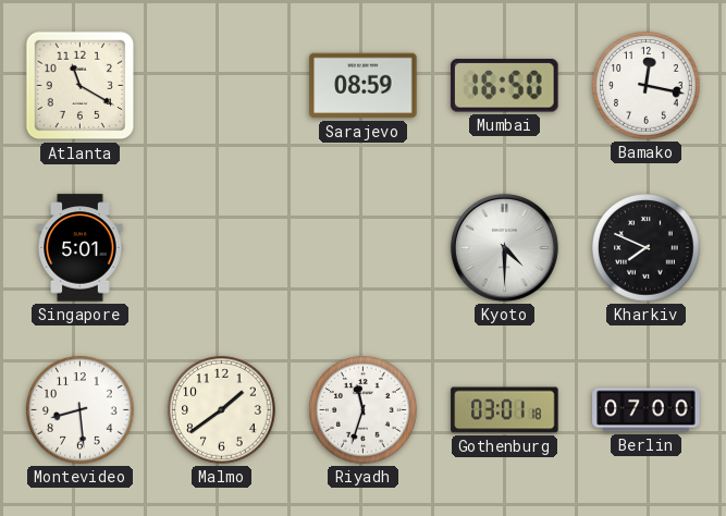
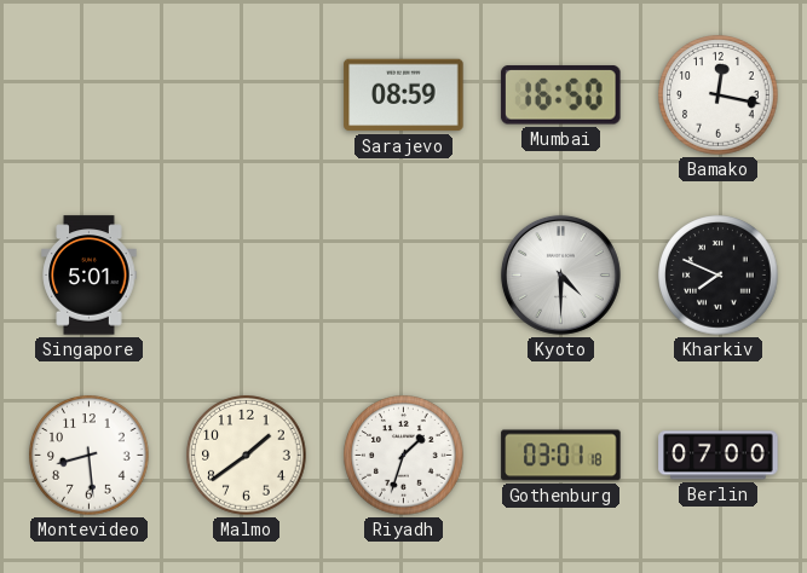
Atlanta: 11:20 -> none
Riyadh: 11:33 -> 1:33
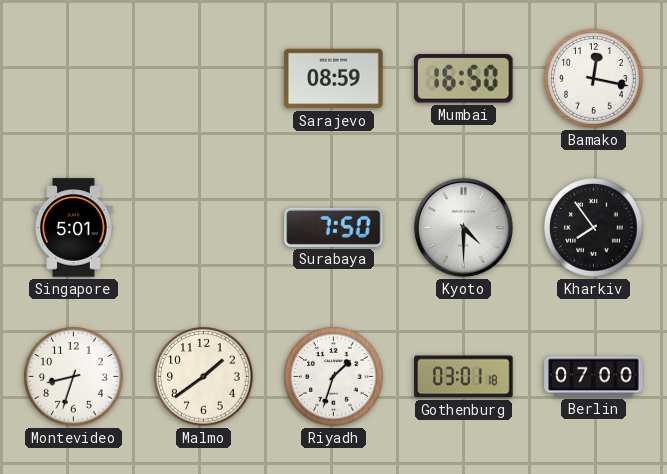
Surabaya: none -> 7:50
Kharkiv: 7:49 -> 7:54
Montevideo: 8:29 -> 8:33
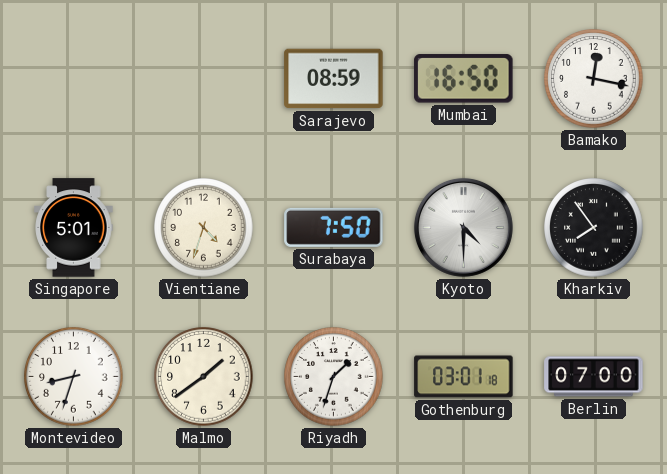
Vientiane: none -> 4:33
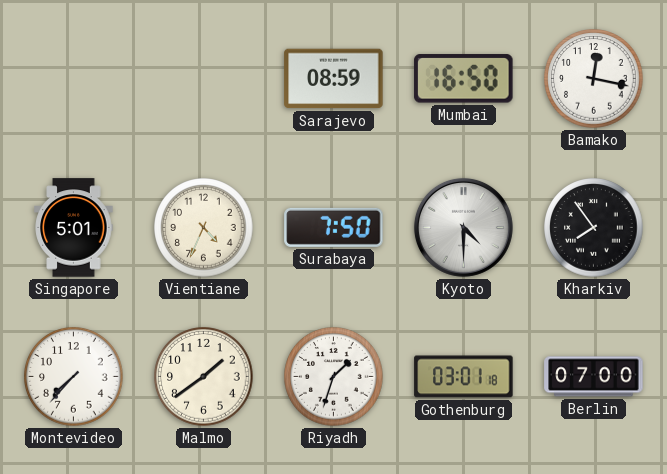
Vientiane: 4:33 -> 4:34
Montevideo: 8:33 -> 7:37
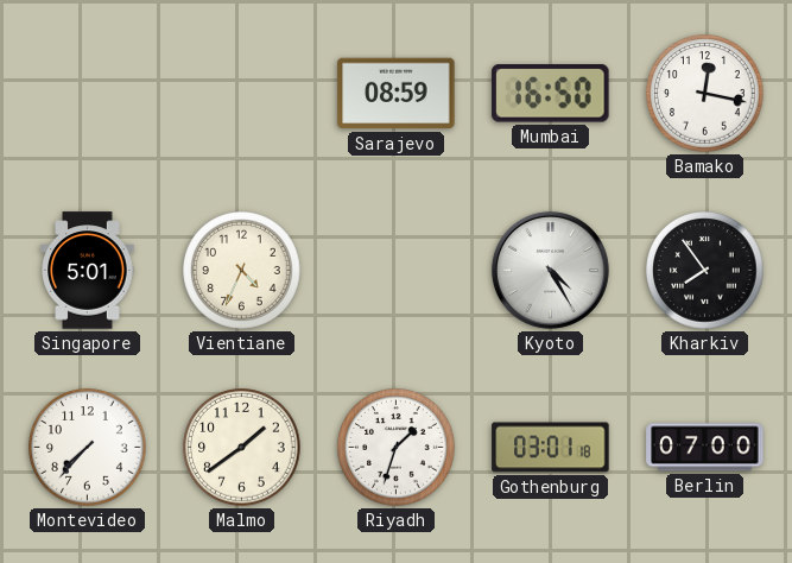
Surabaya: 7:50 -> none
Kyoto: 4:30 -> 4:25
